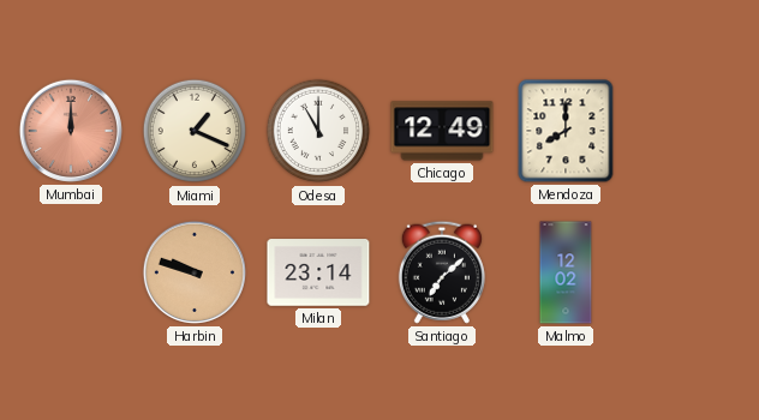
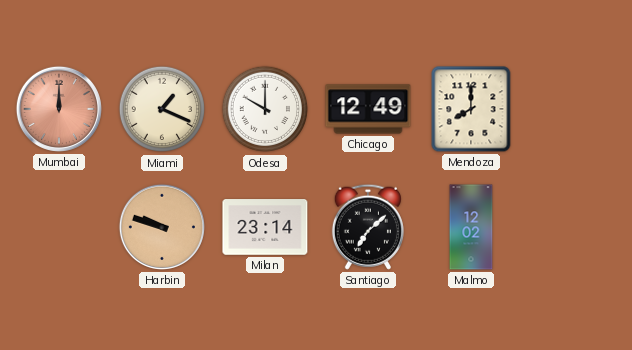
Odesa: 11:00 -> 10:00
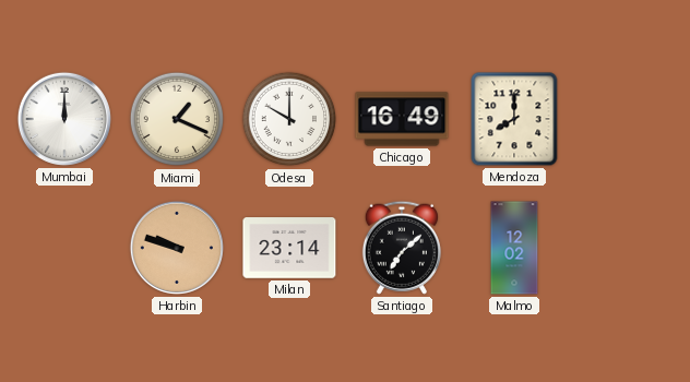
Mumbai dial: salmon -> white
Chicago: 12:49 -> 16:49
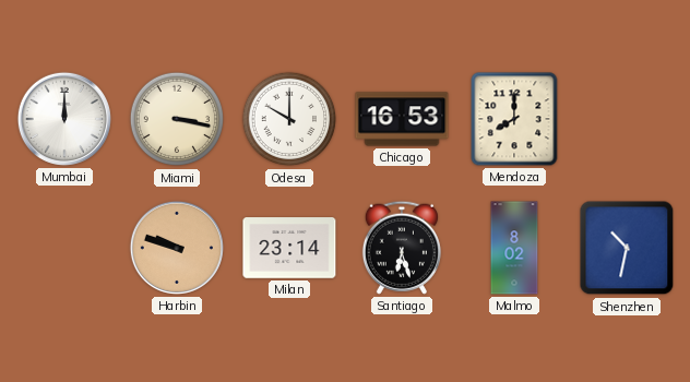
Miami: 1:19 -> 3:17
Chicago: 16:49 -> 16:53
Santiago: 7:08 -> 6:27
Malmo: 12:02 -> 8:02
Shenzhen: none -> 10:32
